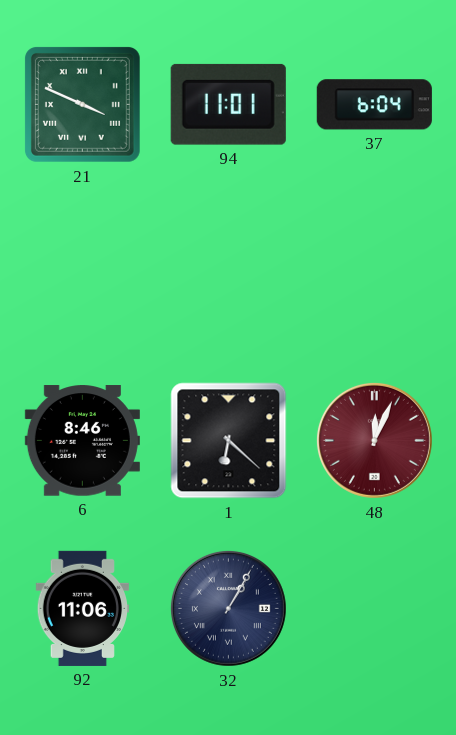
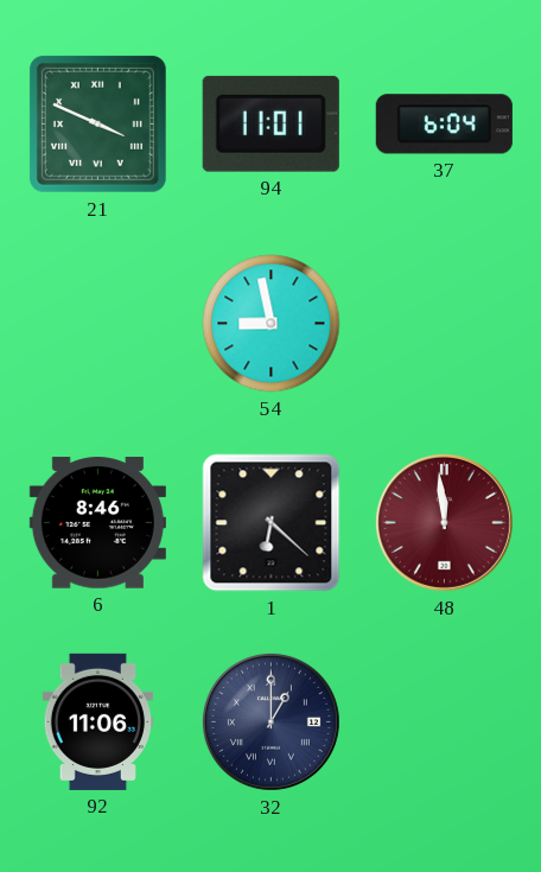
54: none -> 8:58
48: 12:04 -> 11:59
32: 1:05 -> 1:00
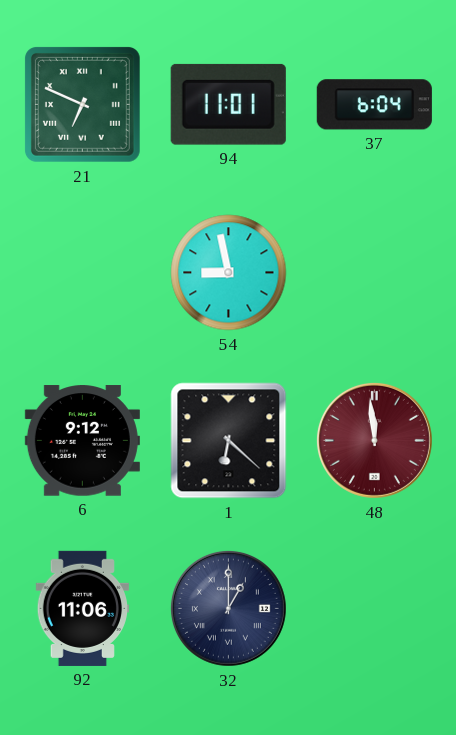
21: 3:49 -> 6:49
6: 8:46 -> 9:12
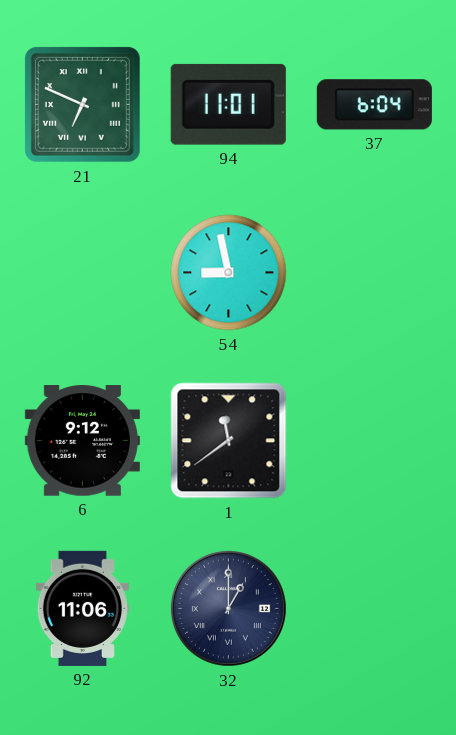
1: 6:22 -> 11:39
48: 11:59 -> none
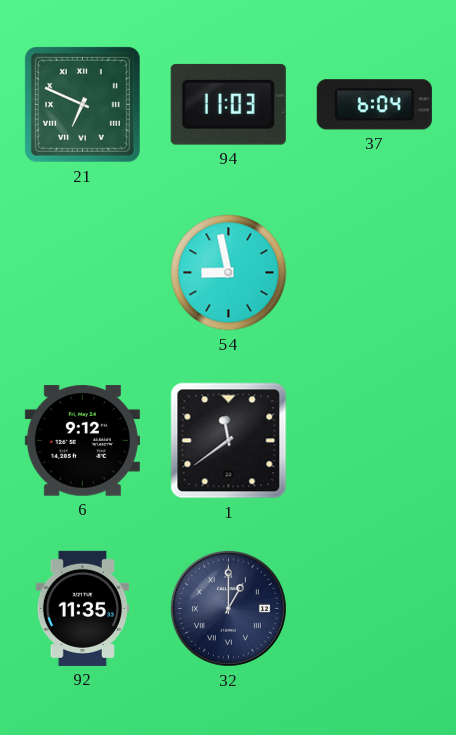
94: 11:01 -> 11:03
92: 11:06 -> 11:35
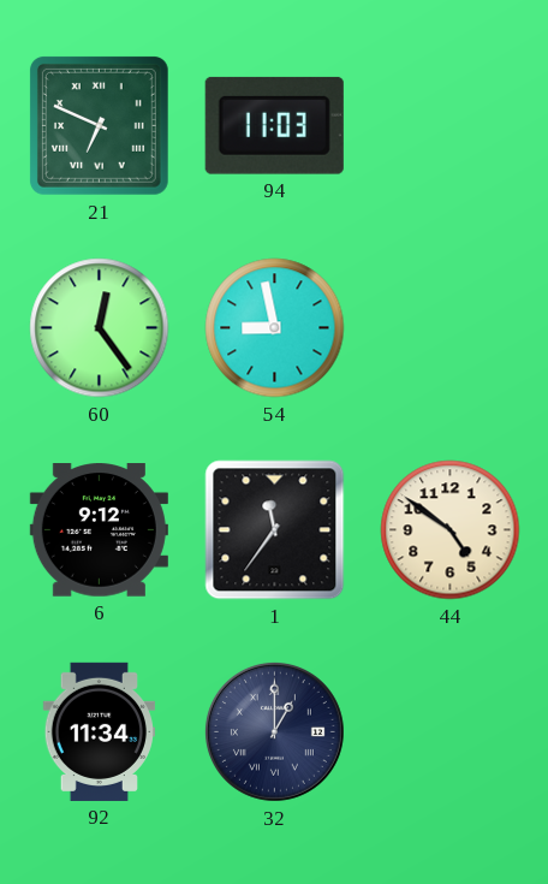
37: 6:04 -> none
60: none -> 12:24
1: 11:39 -> 11:36
44: none -> 4:51
92: 11:35 -> 11:34
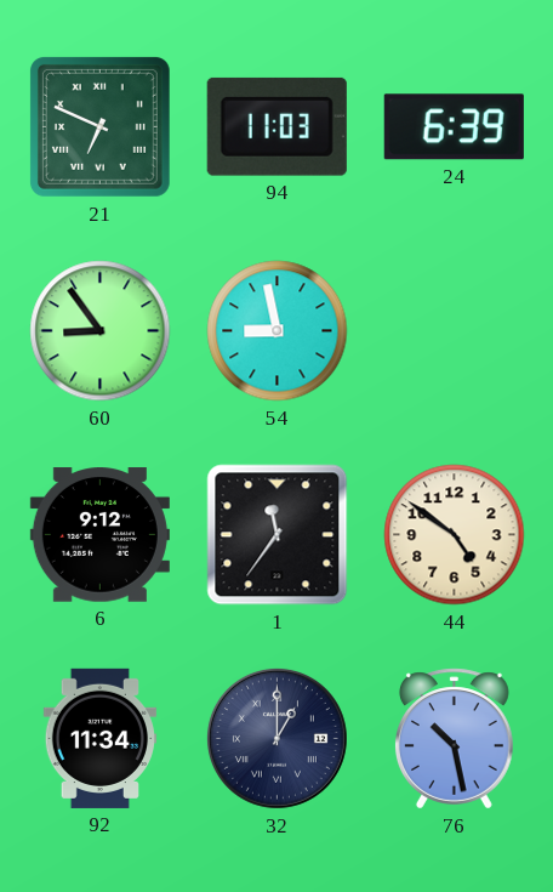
24: none -> 6:39
60: 12:24 -> 8:54
76: none -> 10:28
